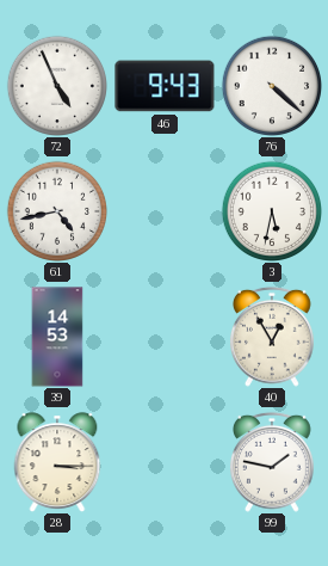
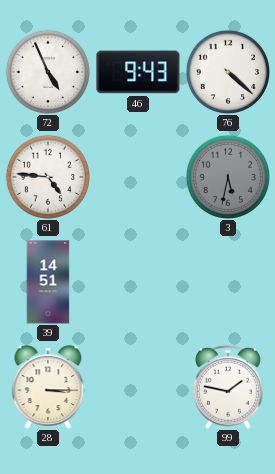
61: 4:43 -> 4:46
3 dial: white -> grey
39: 14:53 -> 14:51
40: 12:55 -> none
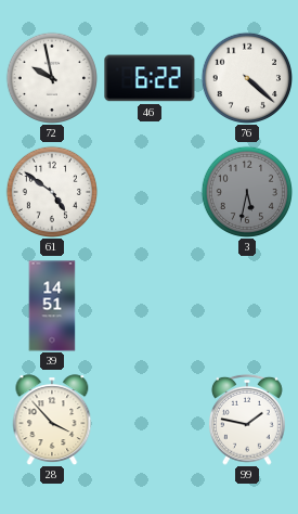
72: 4:56 -> 9:58
46: 9:43 -> 6:22
61: 4:46 -> 4:51
28: 3:15 -> 3:53
